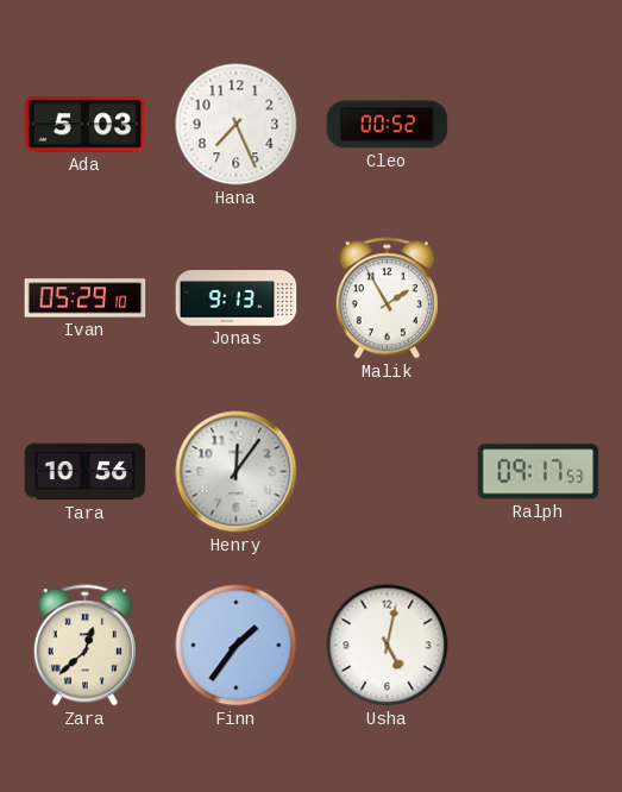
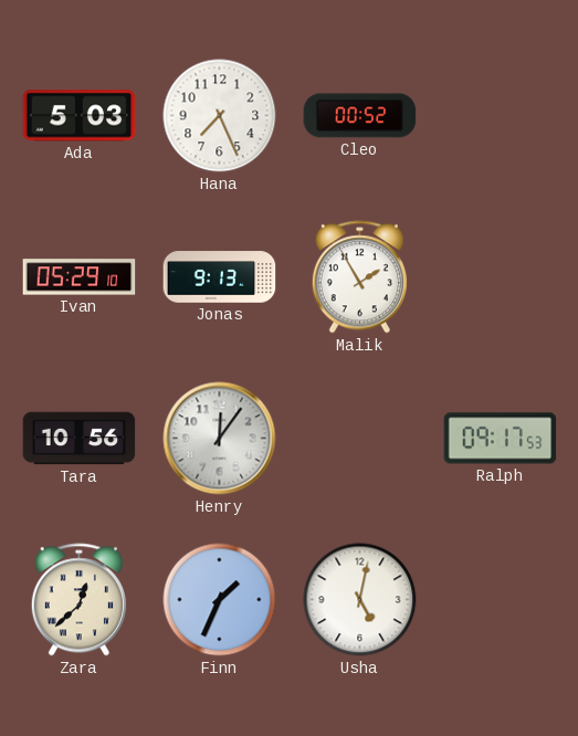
Finn: 1:36 -> 1:34
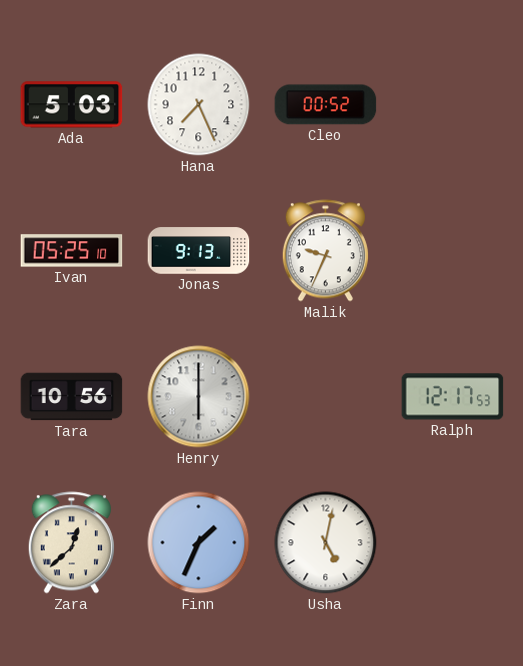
Ivan: 05:29 -> 05:25
Malik: 1:55 -> 9:34
Henry: 12:06 -> 6:00
Ralph: 09:17 -> 12:17
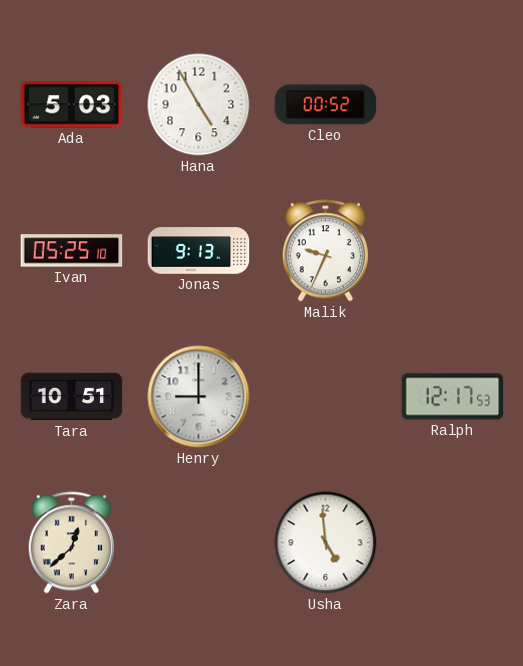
Hana: 7:26 -> 4:55
Tara: 10:56 -> 10:51
Henry: 6:00 -> 9:00
Finn: 1:34 -> none
Usha: 5:02 -> 4:59
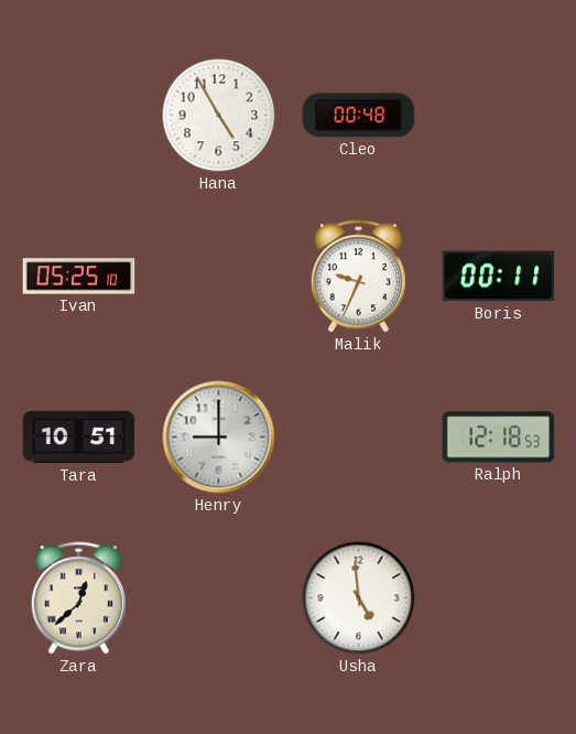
Ada: 5:03 -> none
Cleo: 00:52 -> 00:48
Jonas: 9:13 -> none
Boris: none -> 00:11
Ralph: 12:17 -> 12:18
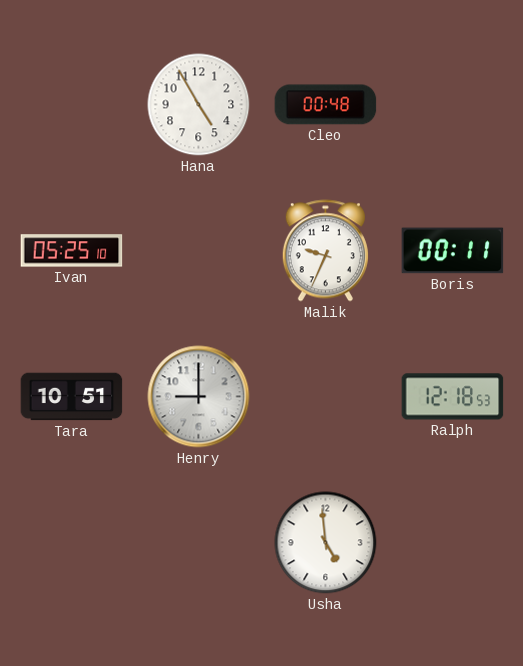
Zara: 12:38 -> none
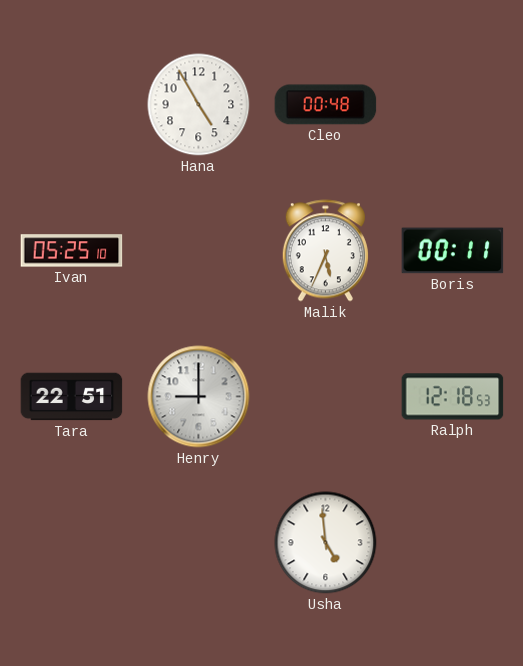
Malik: 9:34 -> 5:34
Tara: 10:51 -> 22:51
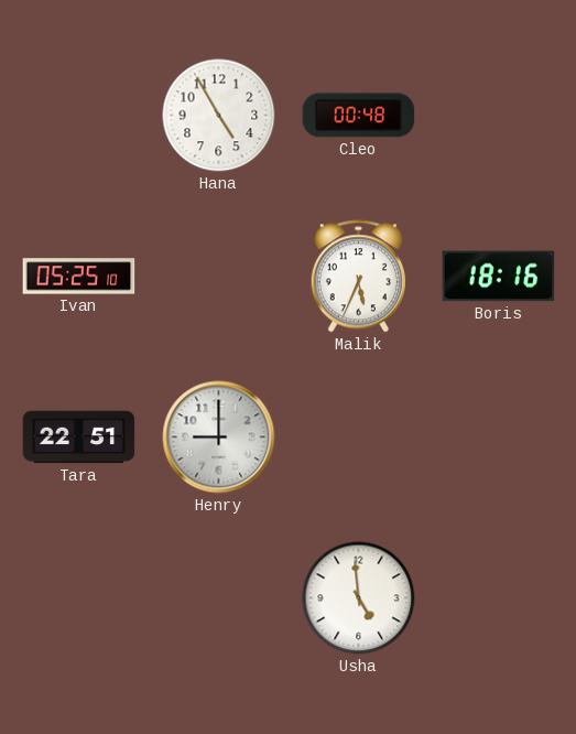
Boris: 00:11 -> 18:16
Ralph: 12:18 -> none
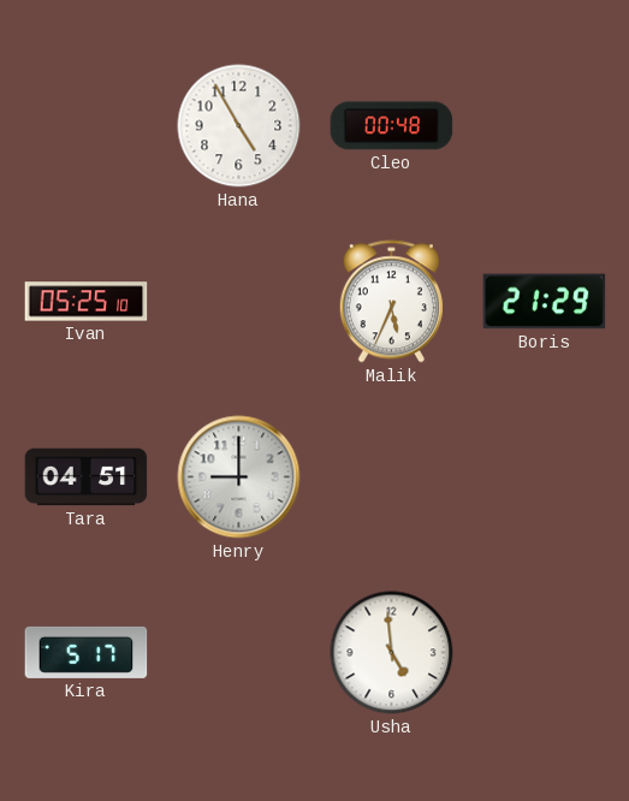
Boris: 18:16 -> 21:29
Tara: 22:51 -> 04:51
Kira: none -> 5:17
